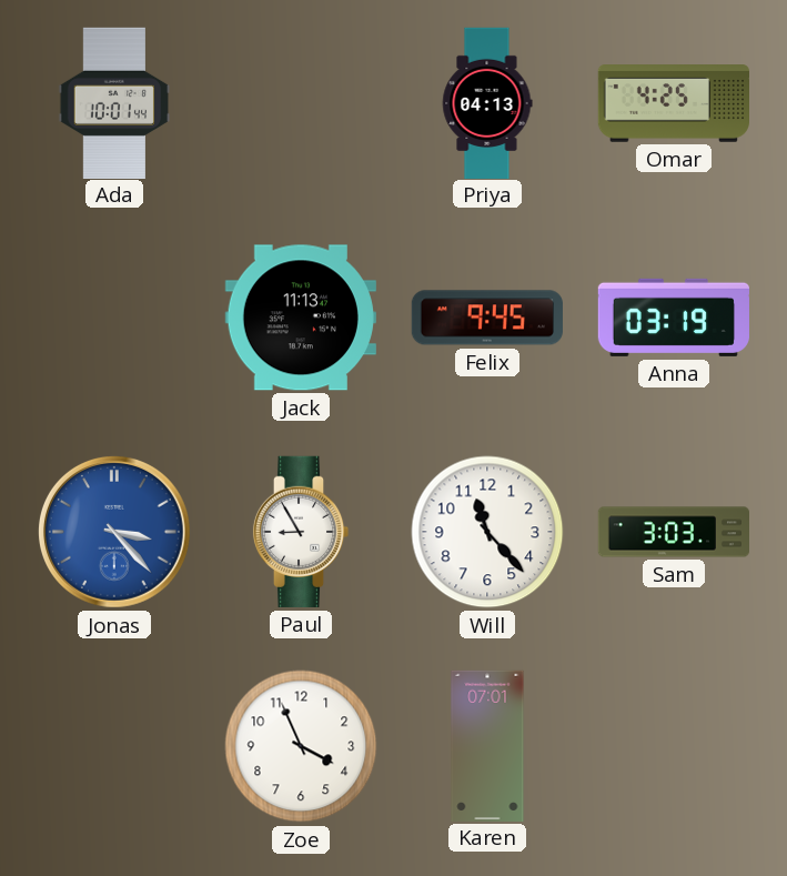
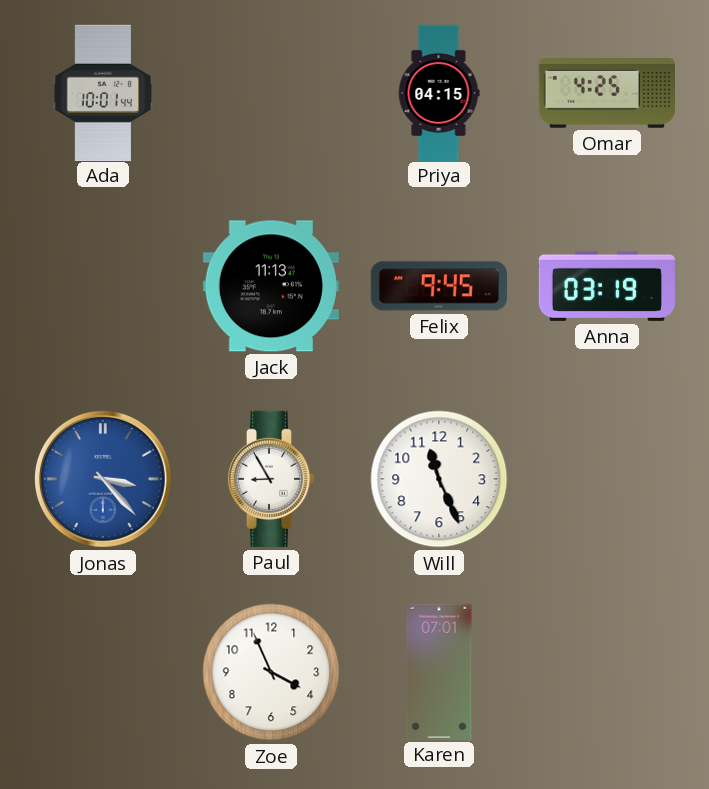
Priya: 04:13 -> 04:15
Will: 11:23 -> 11:26
Sam: 3:03 -> none
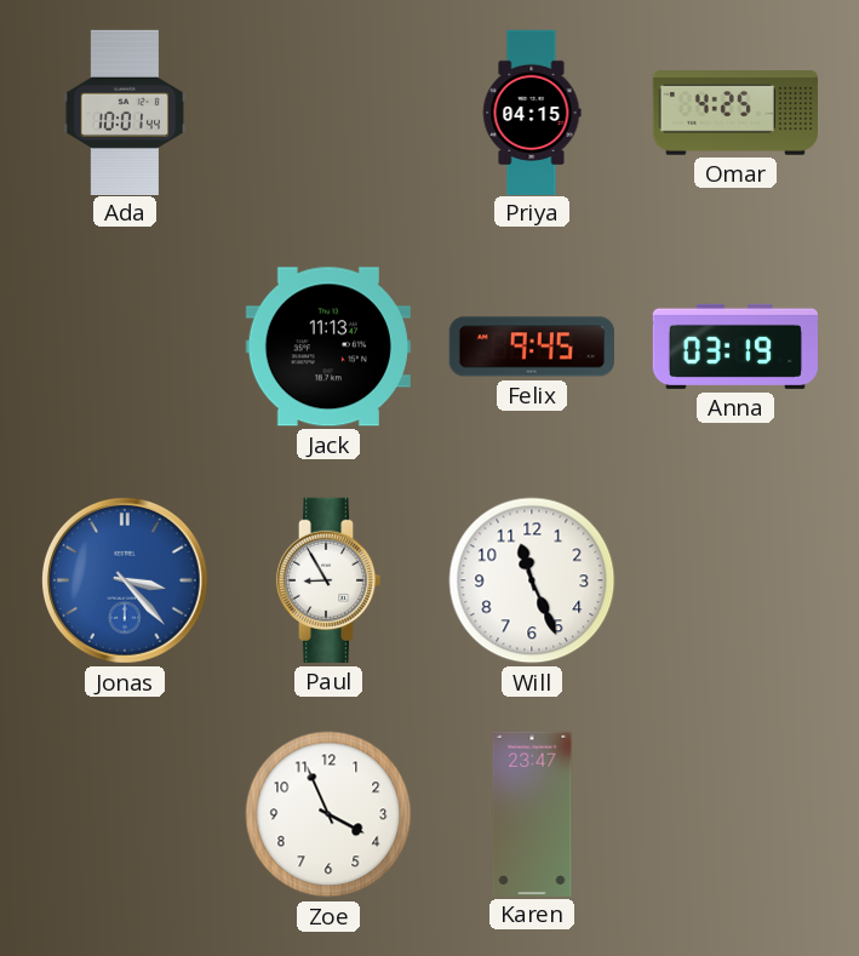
Karen: 07:01 -> 23:47
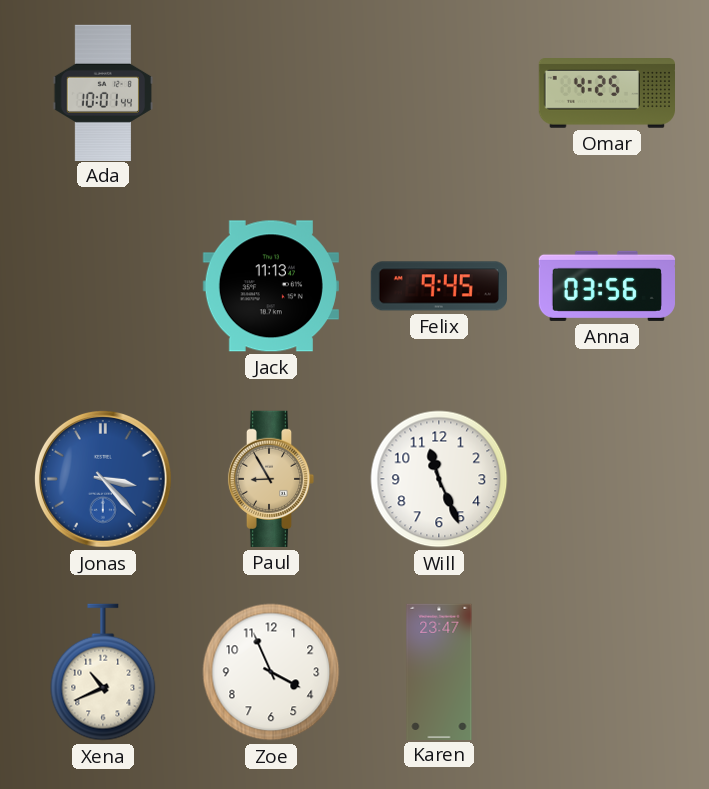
Priya: 04:15 -> none
Anna: 03:19 -> 03:56
Paul dial: white -> champagne
Xena: none -> 10:41
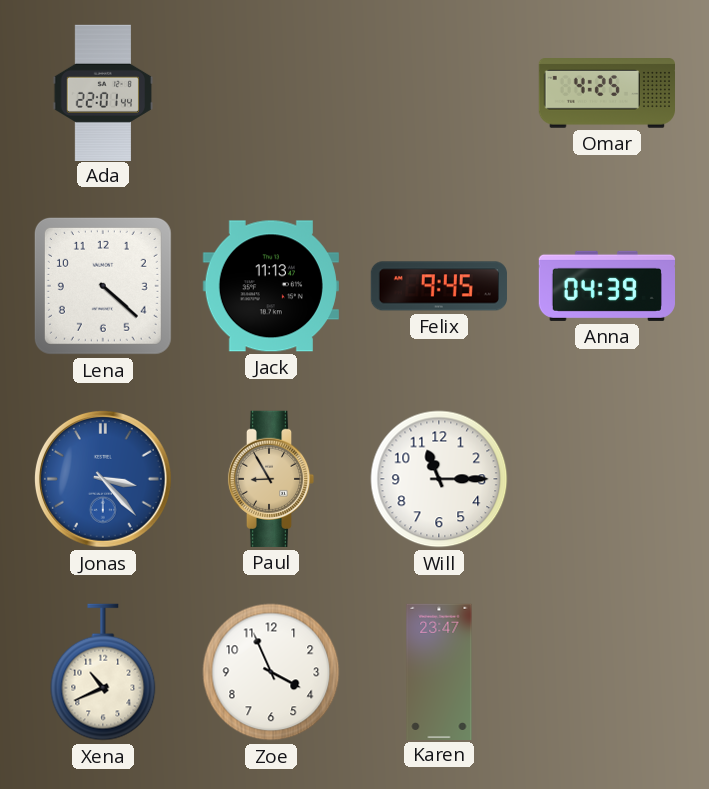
Ada: 10:01 -> 22:01
Lena: none -> 4:22
Anna: 03:56 -> 04:39
Will: 11:26 -> 11:15
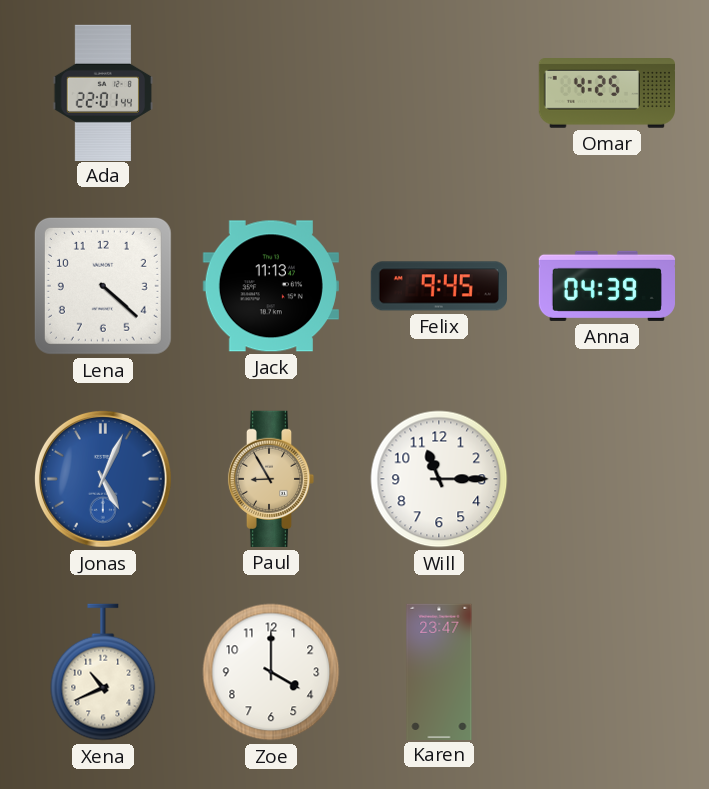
Jonas: 3:23 -> 5:04
Zoe: 3:56 -> 4:00
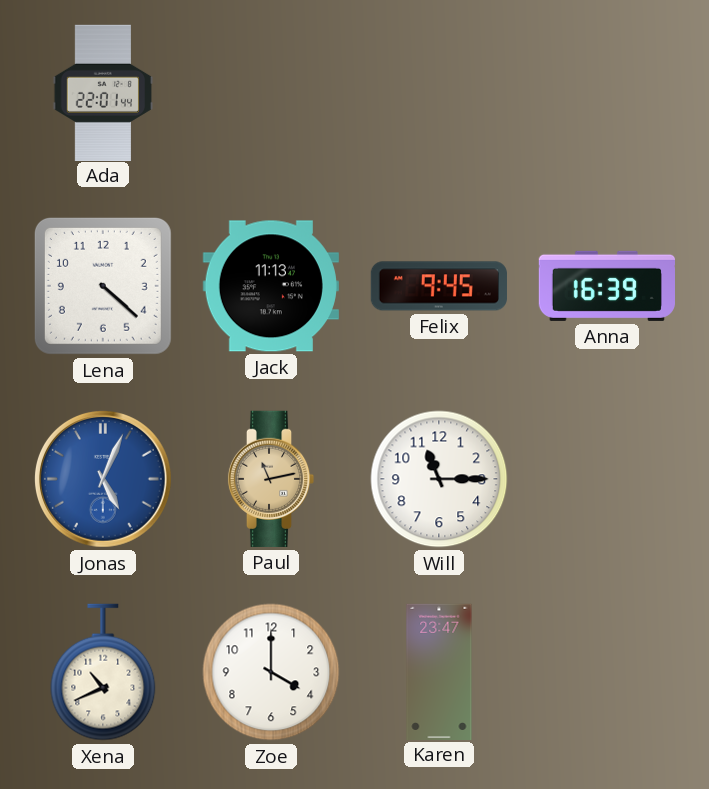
Omar: 4:25 -> none
Anna: 04:39 -> 16:39
Paul: 8:55 -> 11:13
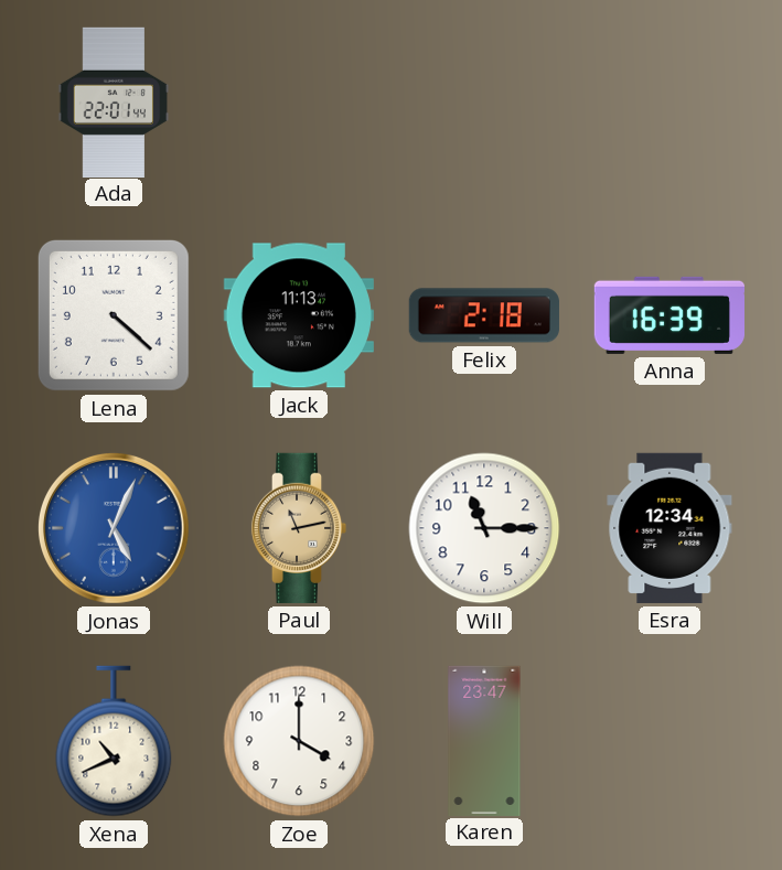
Felix: 9:45 -> 2:18
Esra: none -> 12:34
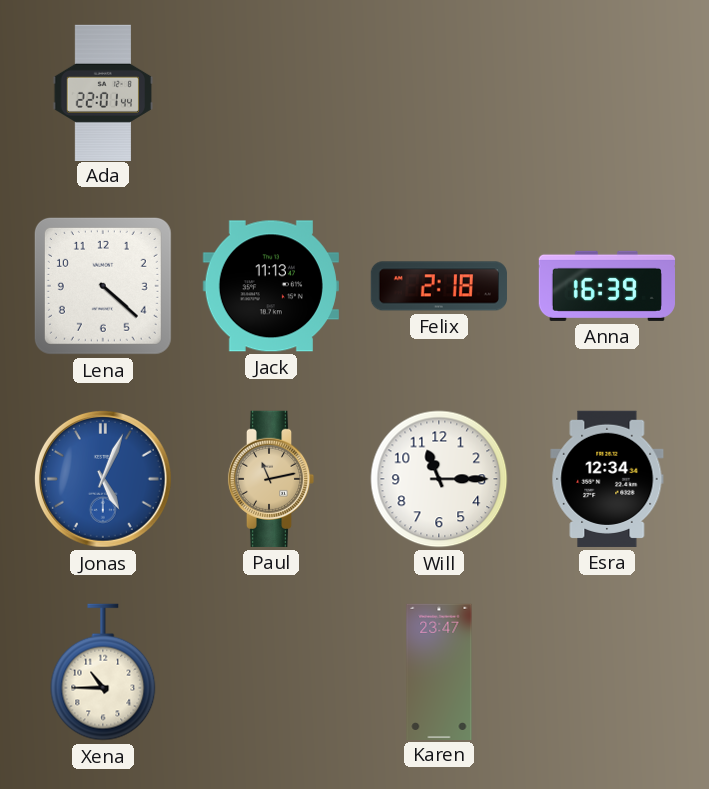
Xena: 10:41 -> 10:45
Zoe: 4:00 -> none
